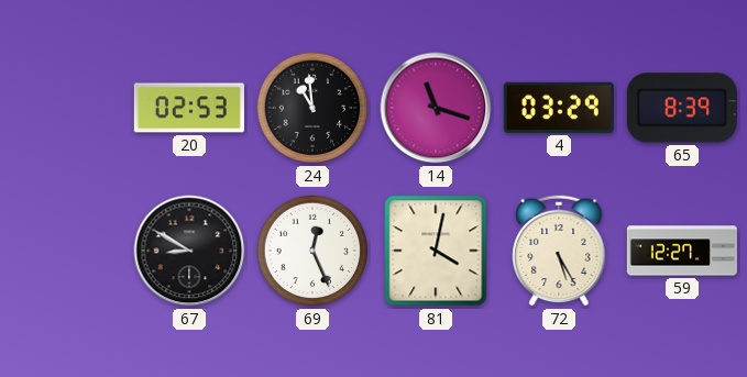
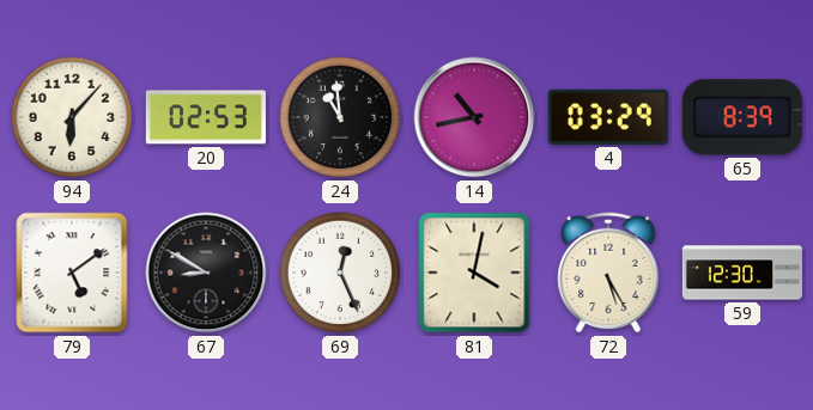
94: none -> 6:07
14: 11:18 -> 10:43
79: none -> 5:09
59: 12:27 -> 12:30
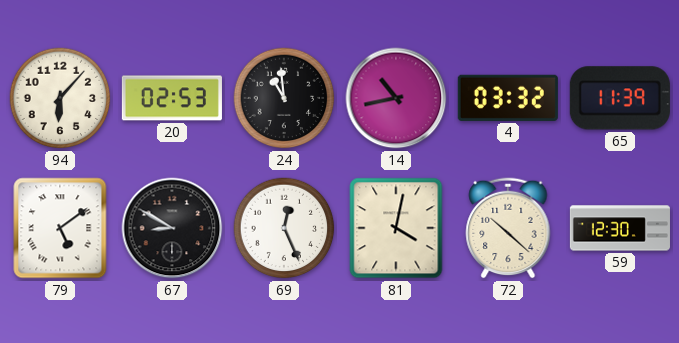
4: 03:29 -> 03:32
65: 8:39 -> 11:39
72: 5:25 -> 10:22
